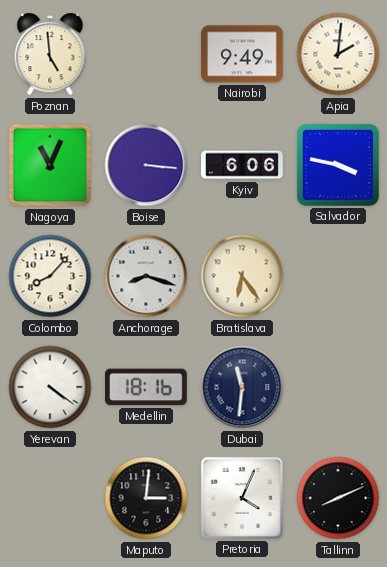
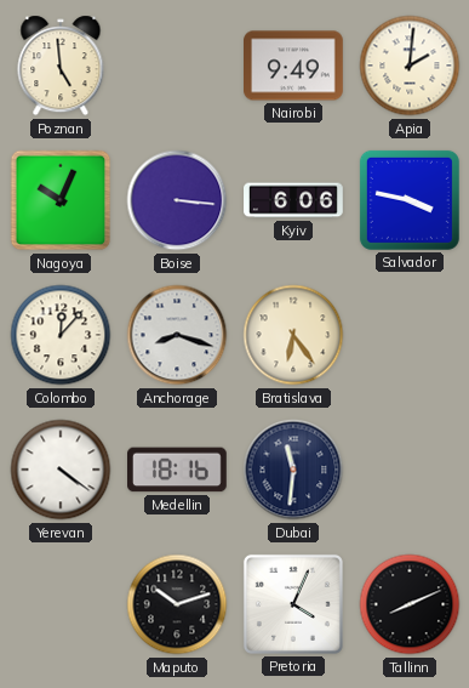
Nagoya: 11:04 -> 10:04
Colombo: 8:07 -> 12:07
Maputo: 3:01 -> 10:12
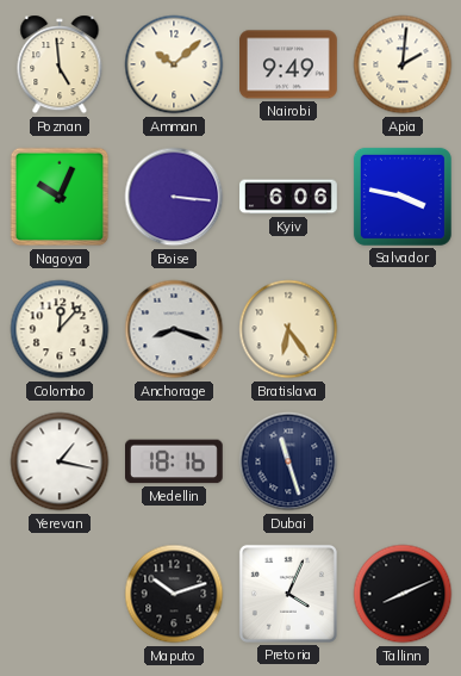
Amman: none -> 10:08
Yerevan: 4:21 -> 1:17
Dubai: 11:31 -> 11:27
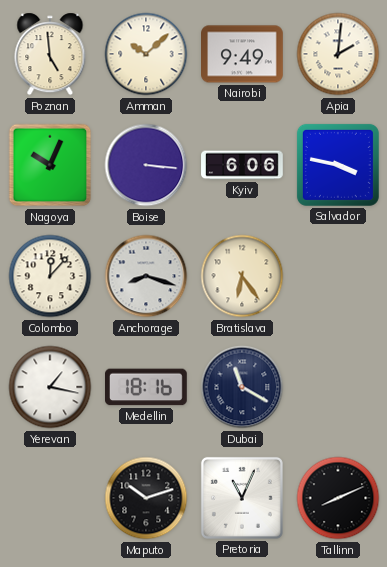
Dubai: 11:27 -> 11:20
Pretoria: 4:04 -> 11:04
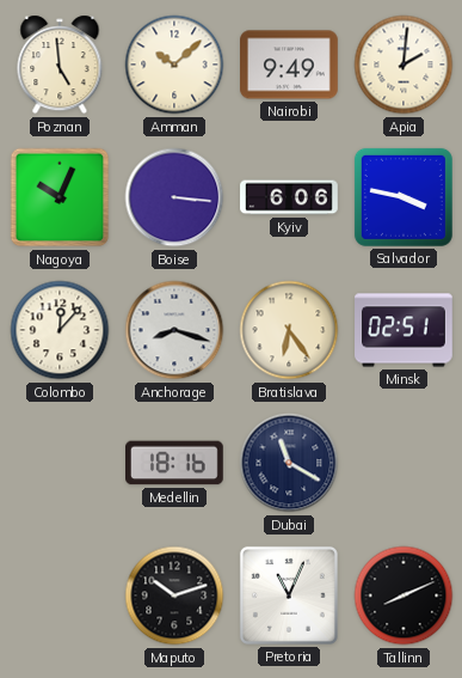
Minsk: none -> 02:51
Yerevan: 1:17 -> none
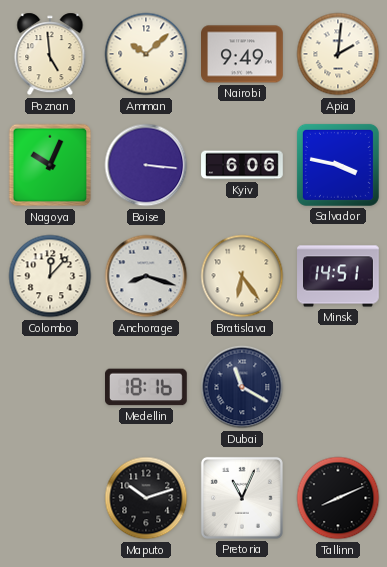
Minsk: 02:51 -> 14:51
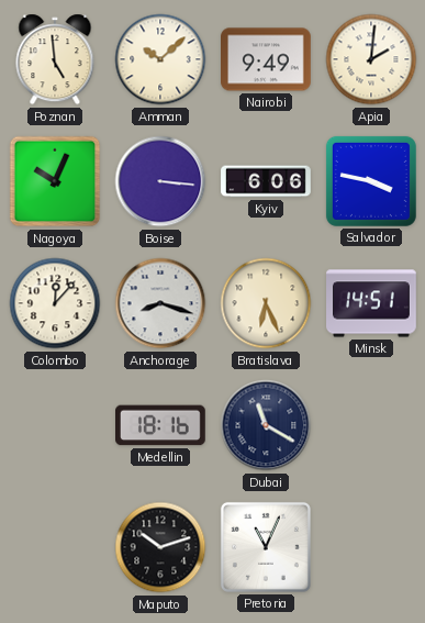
Bratislava: 6:24 -> 6:26
Tallinn: 8:11 -> none
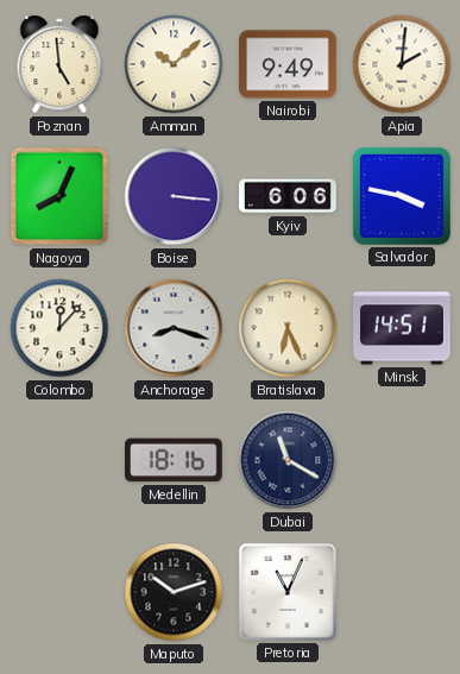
Nagoya: 10:04 -> 8:04
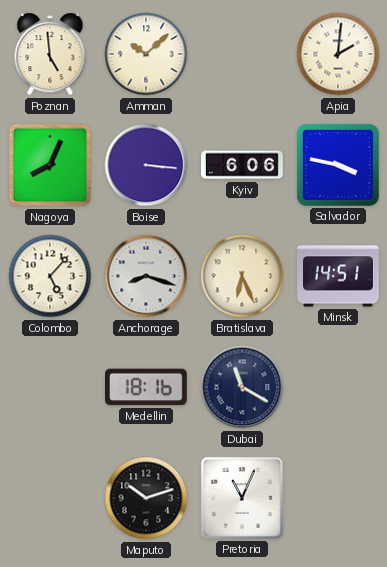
Nairobi: 9:49 -> none
Colombo: 12:07 -> 5:07
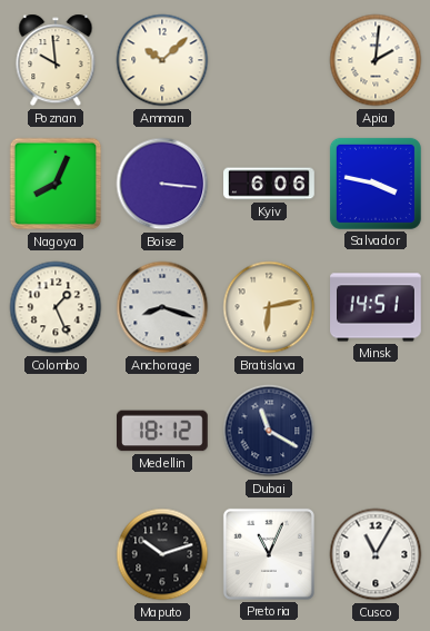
Poznan: 4:59 -> 9:59
Colombo: 5:07 -> 1:26
Bratislava: 6:26 -> 6:13
Medellin: 18:16 -> 18:12
Cusco: none -> 11:05
